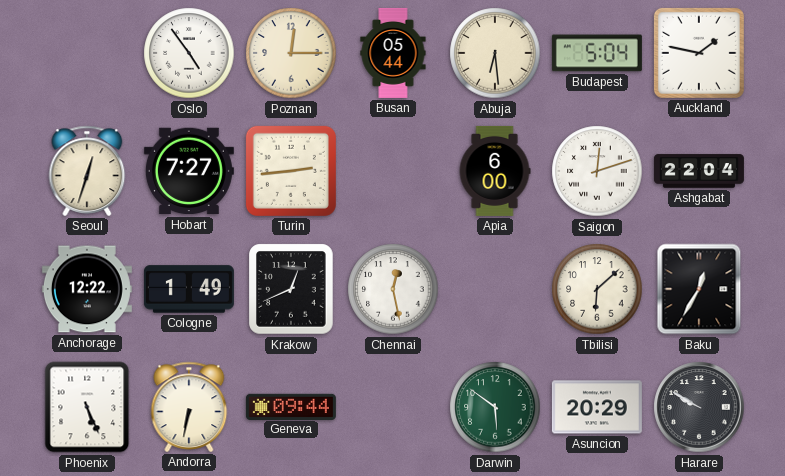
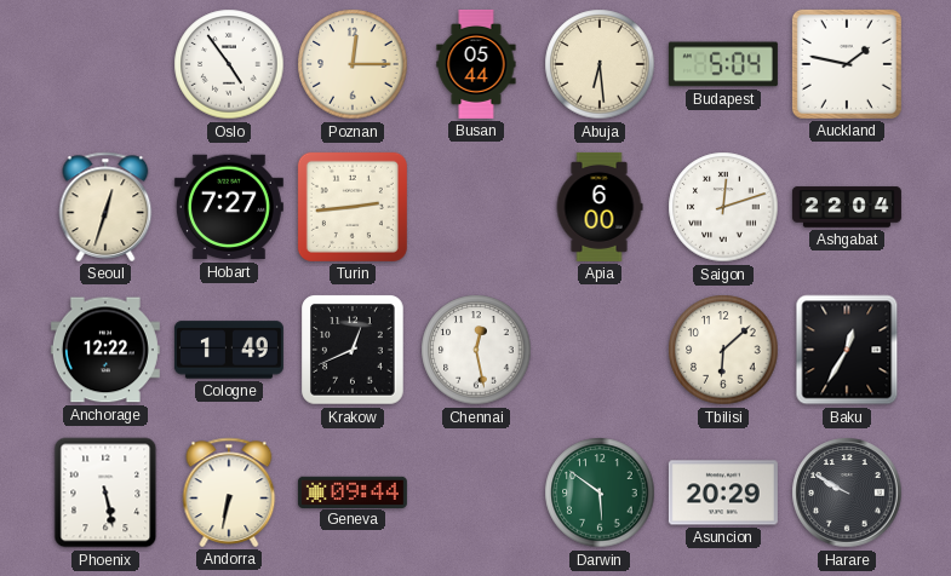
Phoenix: 5:26 -> 5:28
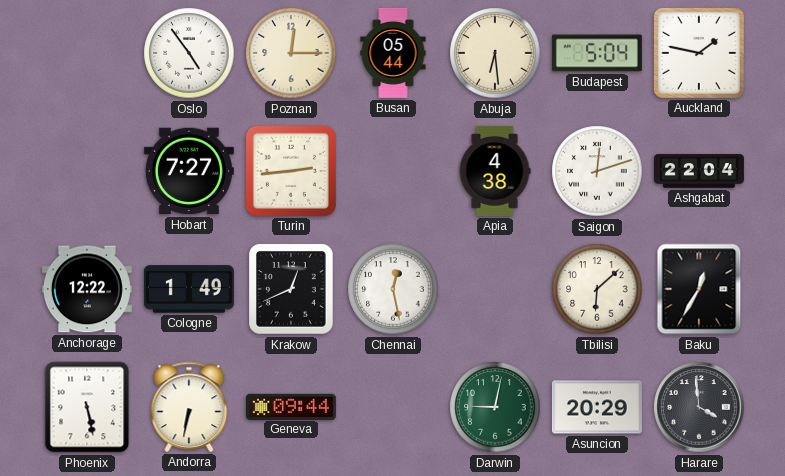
Seoul: 12:33 -> none
Apia: 6:00 -> 4:38
Darwin: 5:51 -> 9:02
Harare: 9:50 -> 3:59
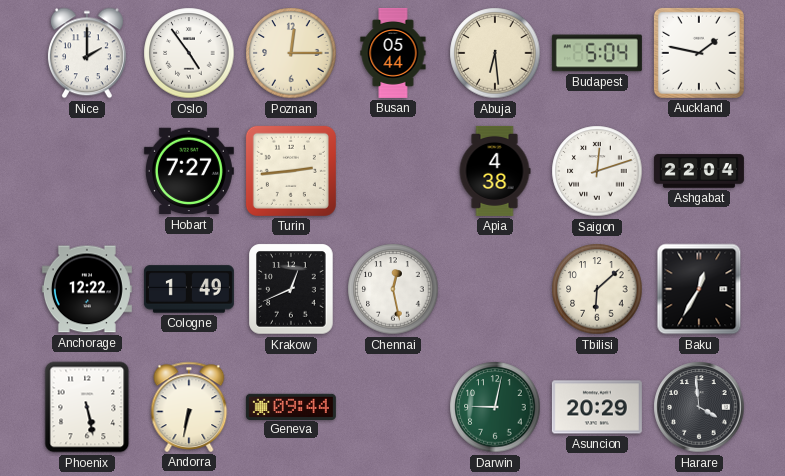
Nice: none -> 2:00
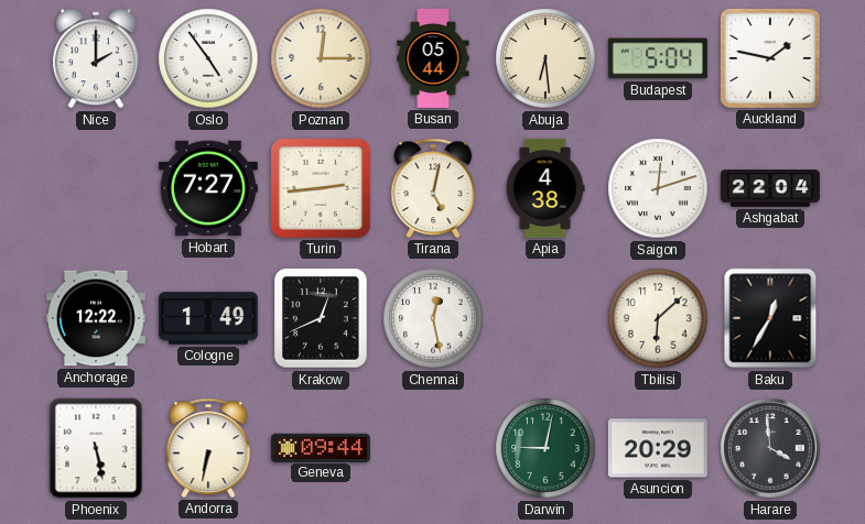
Tirana: none -> 5:02
